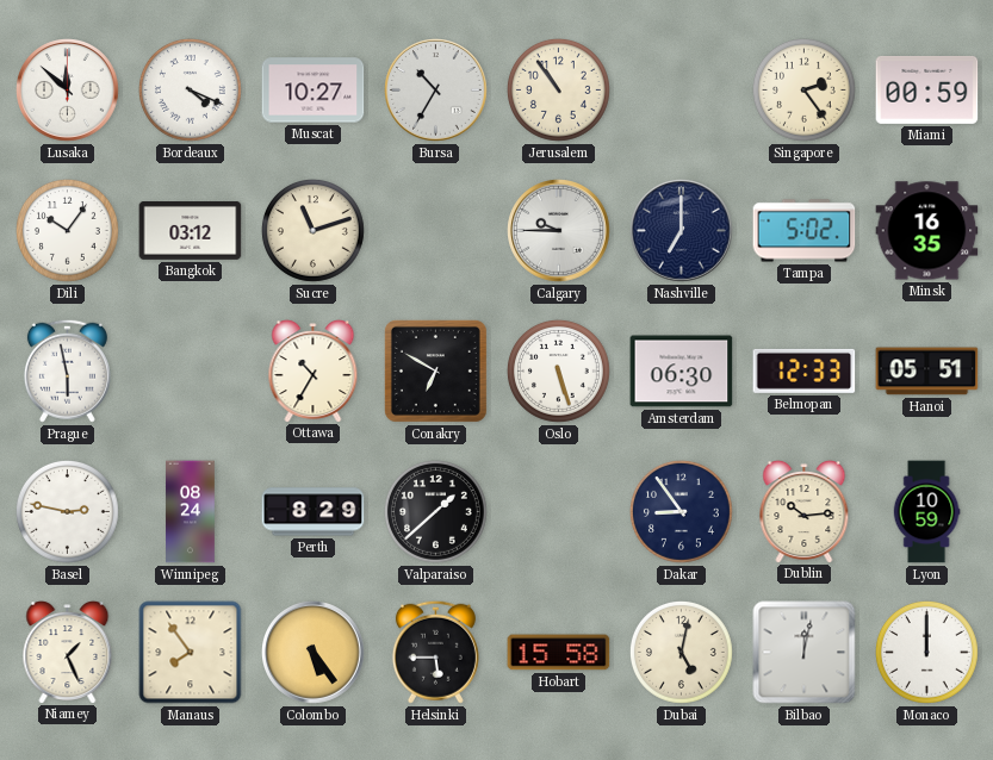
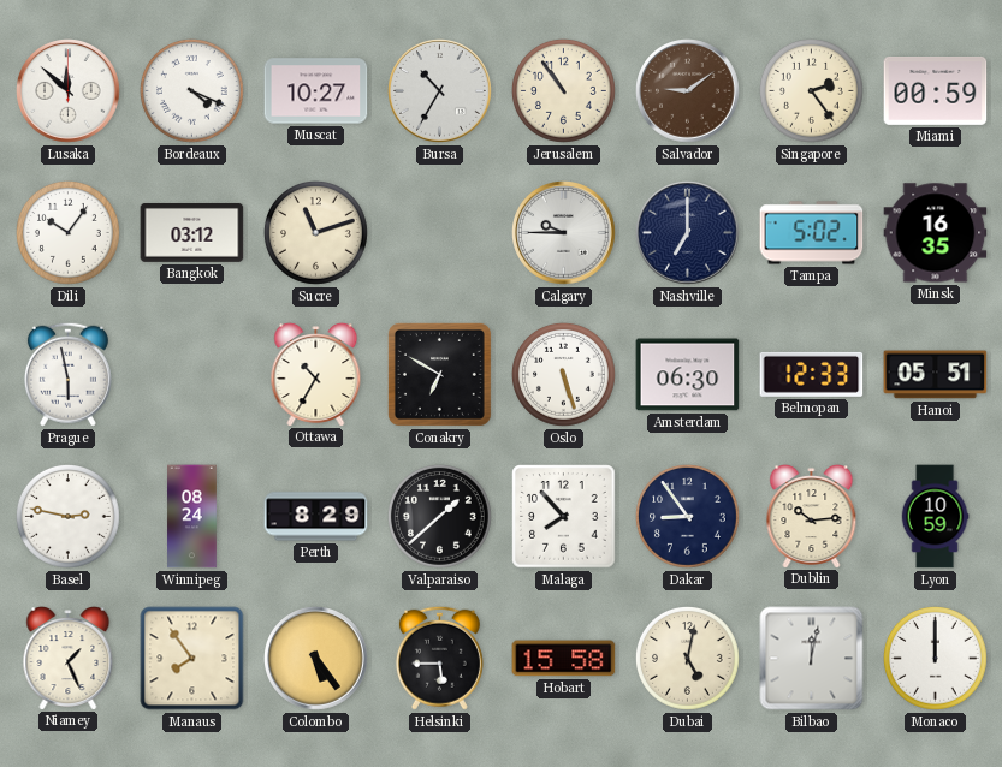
Salvador: none -> 9:09
Malaga: none -> 7:53
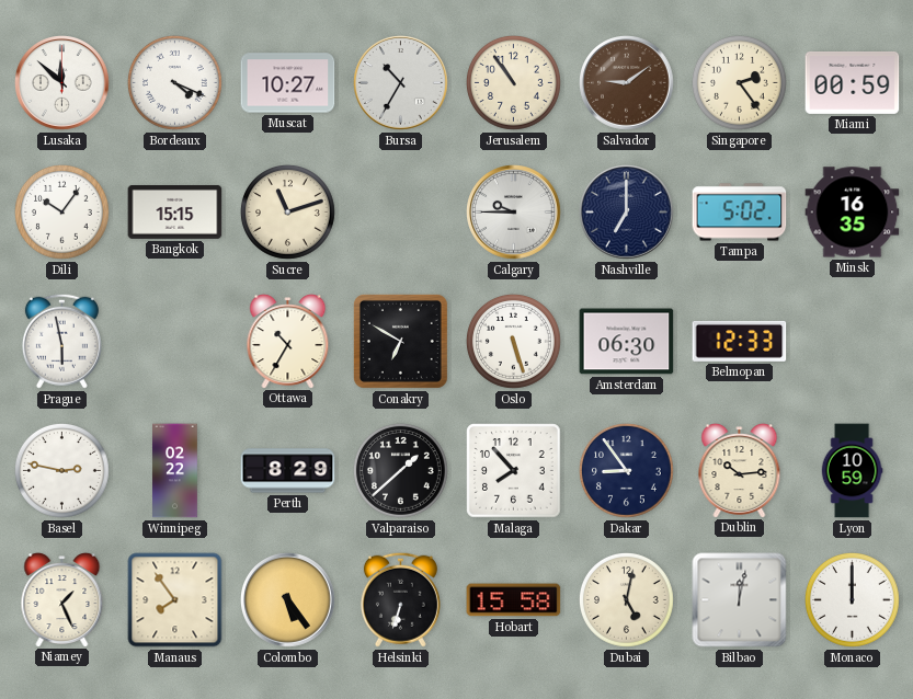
Bangkok: 03:12 -> 15:15
Hanoi: 05:51 -> none
Winnipeg: 08:24 -> 02:22
Helsinki: 5:45 -> 6:33
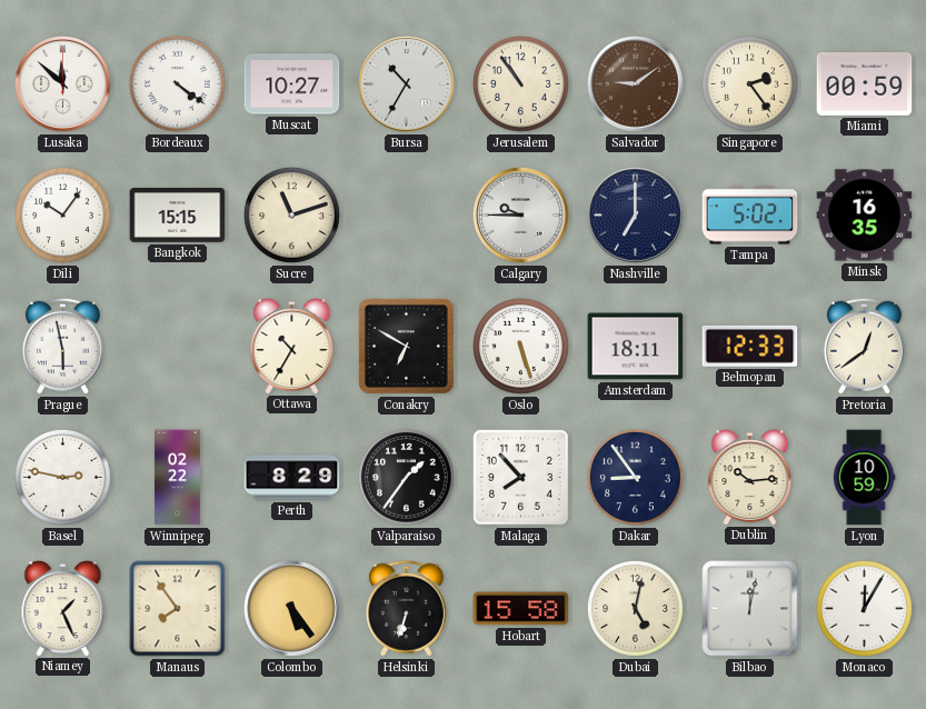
Bordeaux: 4:19 -> 4:21
Amsterdam: 06:30 -> 18:11
Pretoria: none -> 12:39
Valparaiso: 1:38 -> 1:36
Monaco: 12:00 -> 12:05
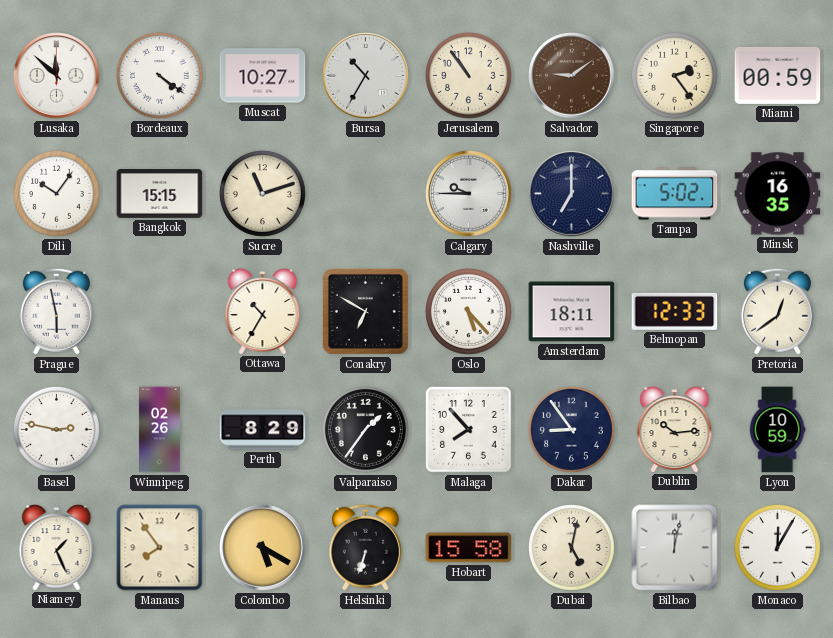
Oslo: 5:27 -> 5:23
Winnipeg: 02:22 -> 02:26
Colombo: 5:24 -> 5:20
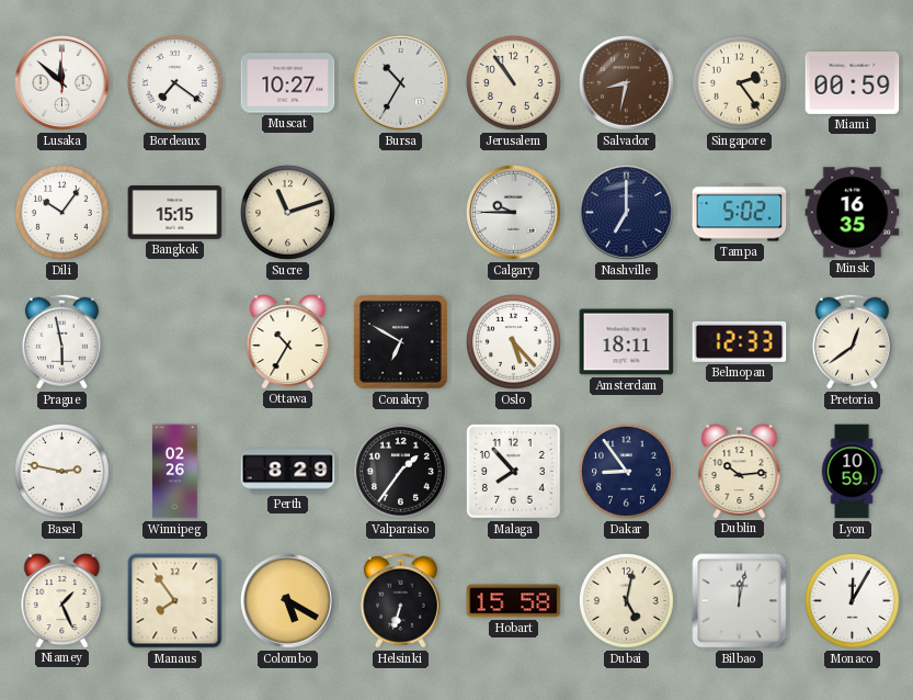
Bordeaux: 4:21 -> 7:21
Salvador: 9:09 -> 8:32
